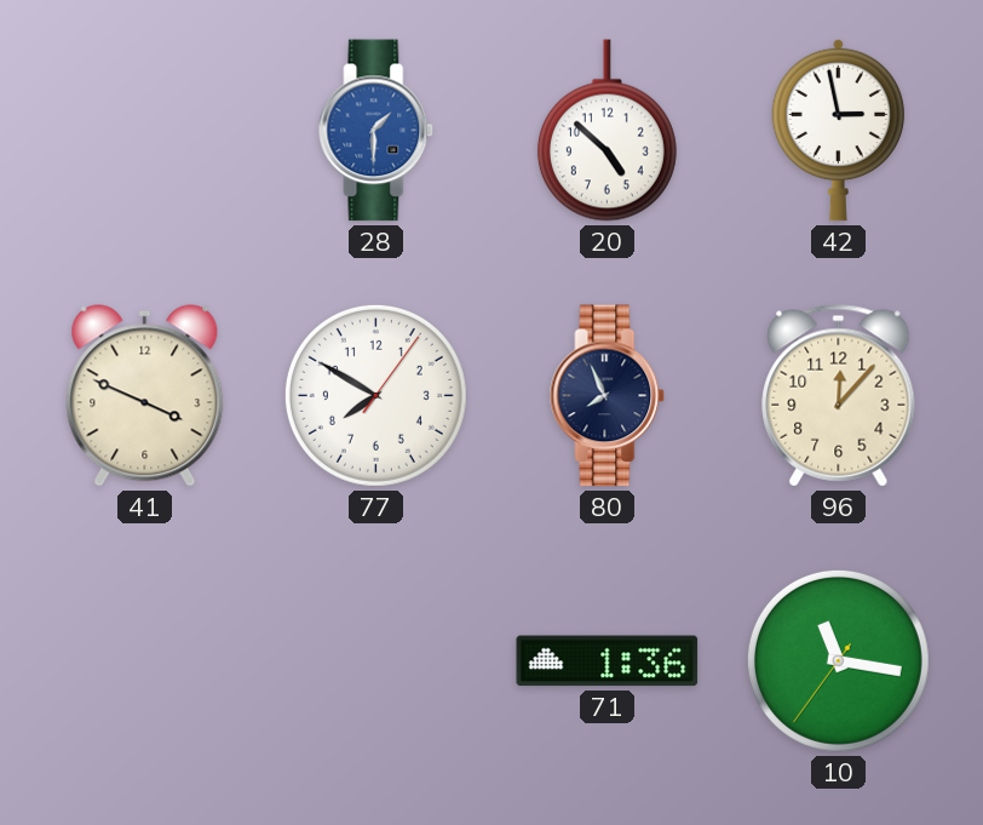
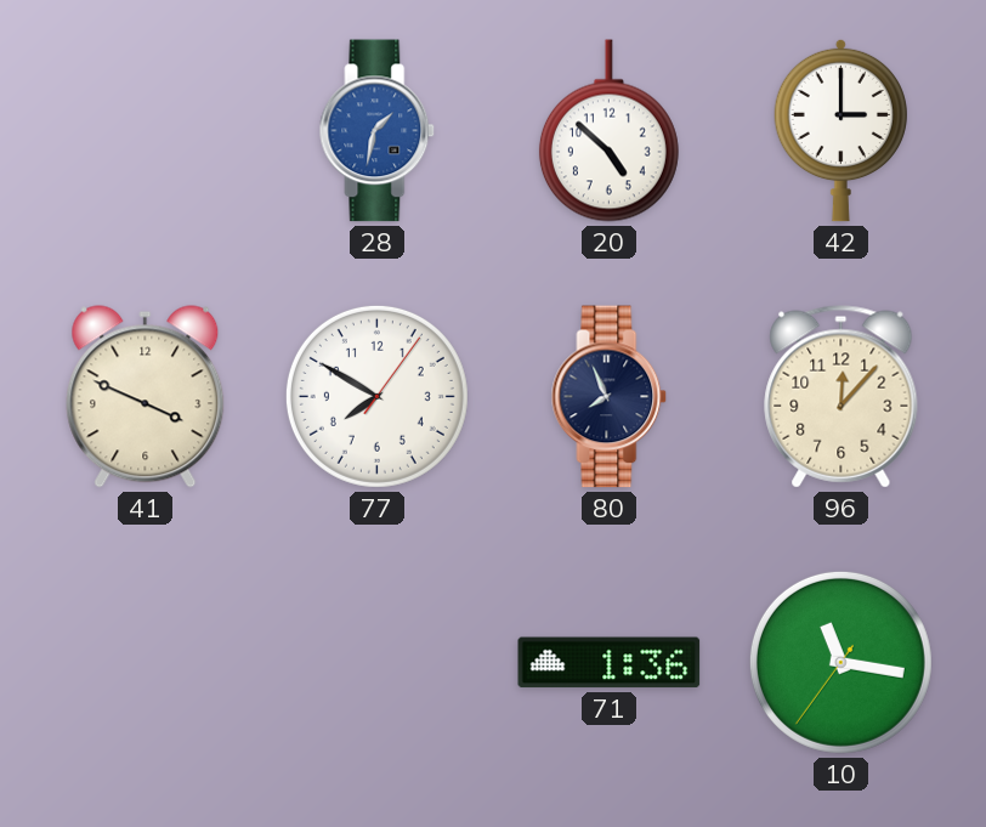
28: 1:30 -> 1:32
42: 2:58 -> 3:00
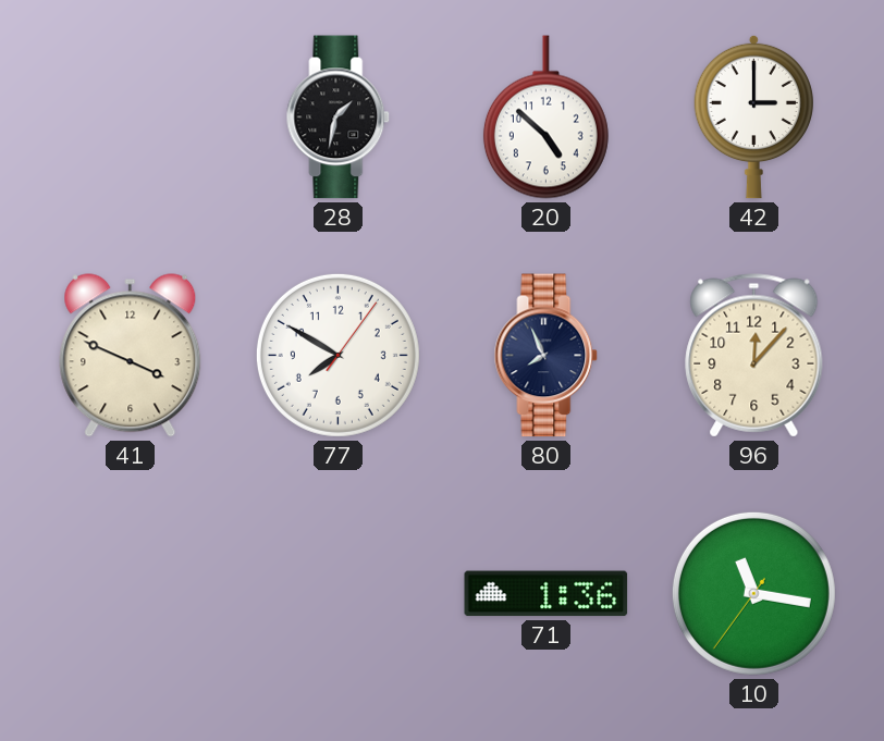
28 dial: blue -> black
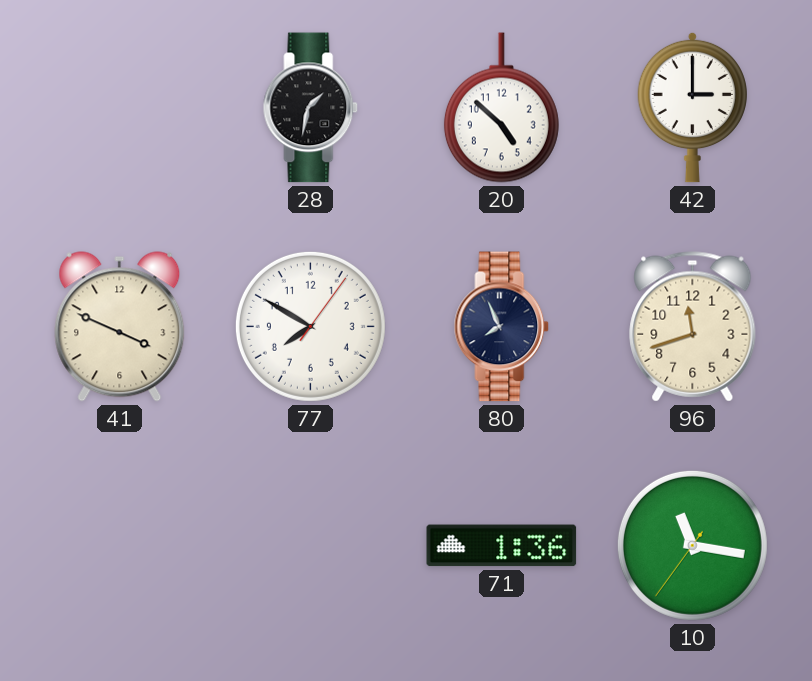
96: 12:07 -> 11:42
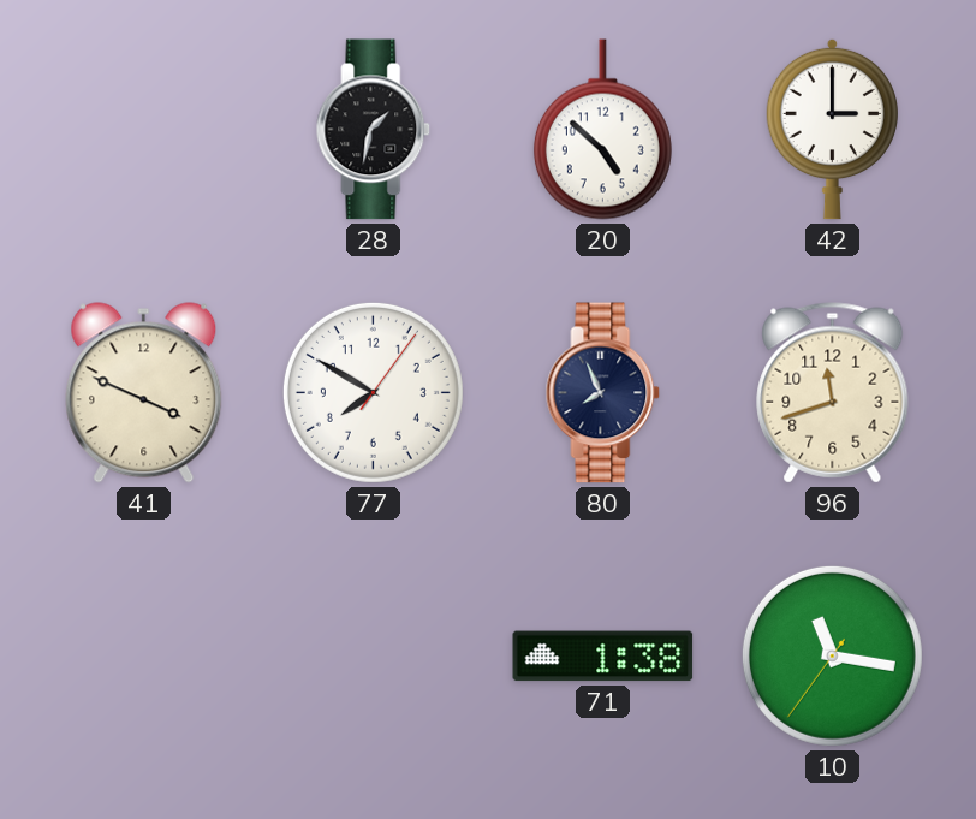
71: 1:36 -> 1:38
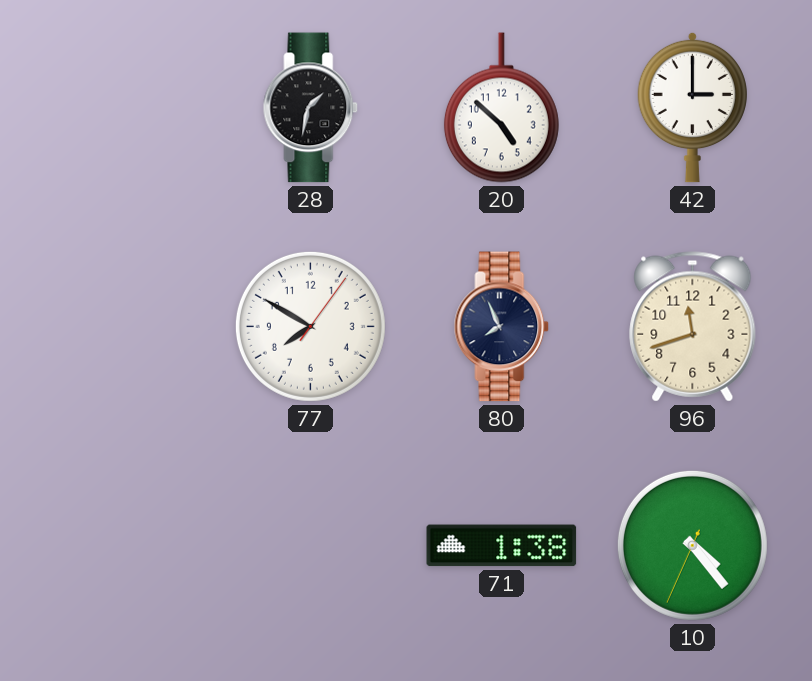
41: 3:49 -> none
10: 11:16 -> 4:23
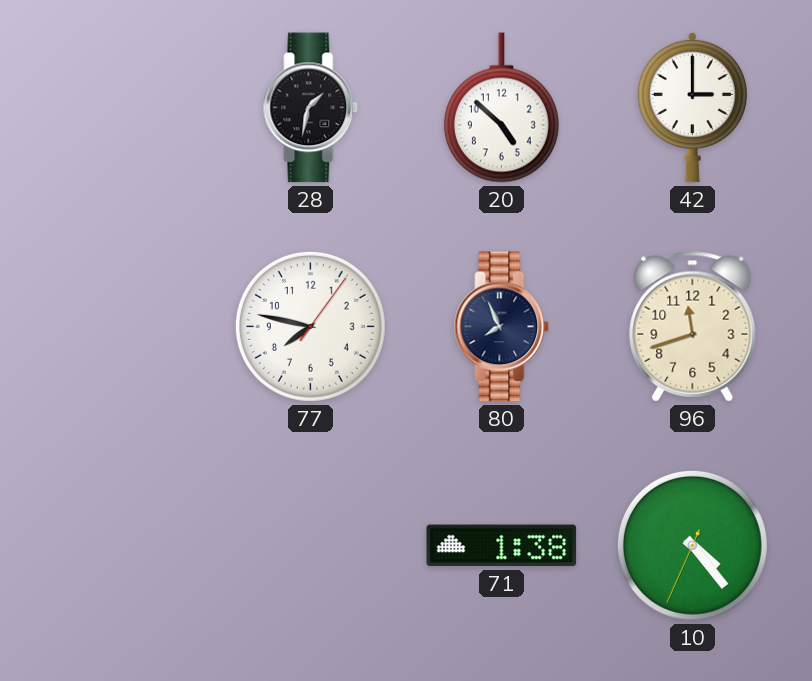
77: 7:50 -> 7:47
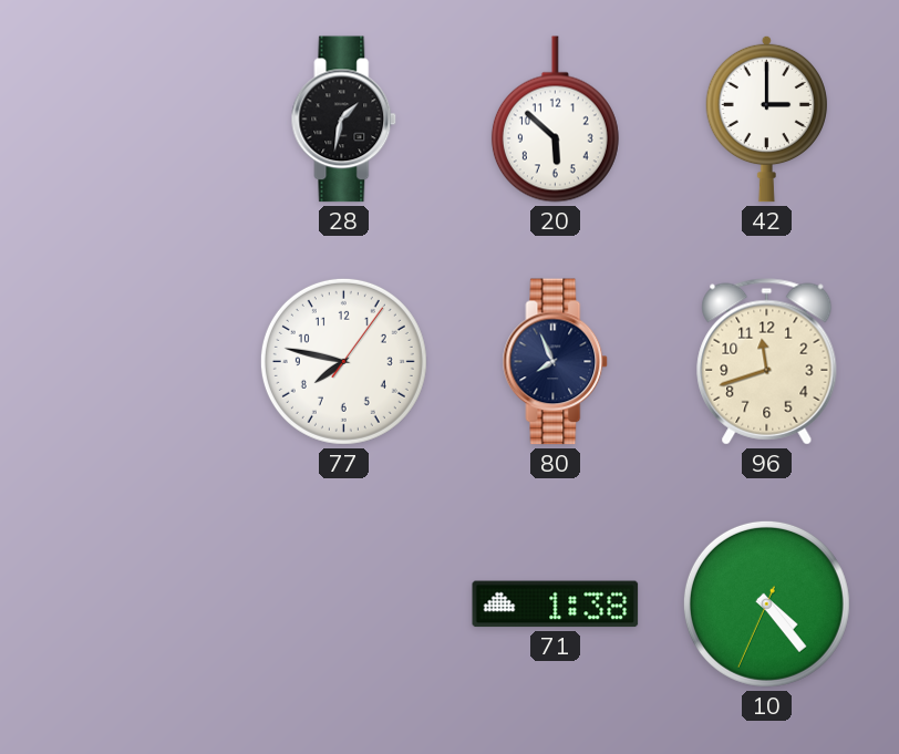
20: 4:52 -> 5:52
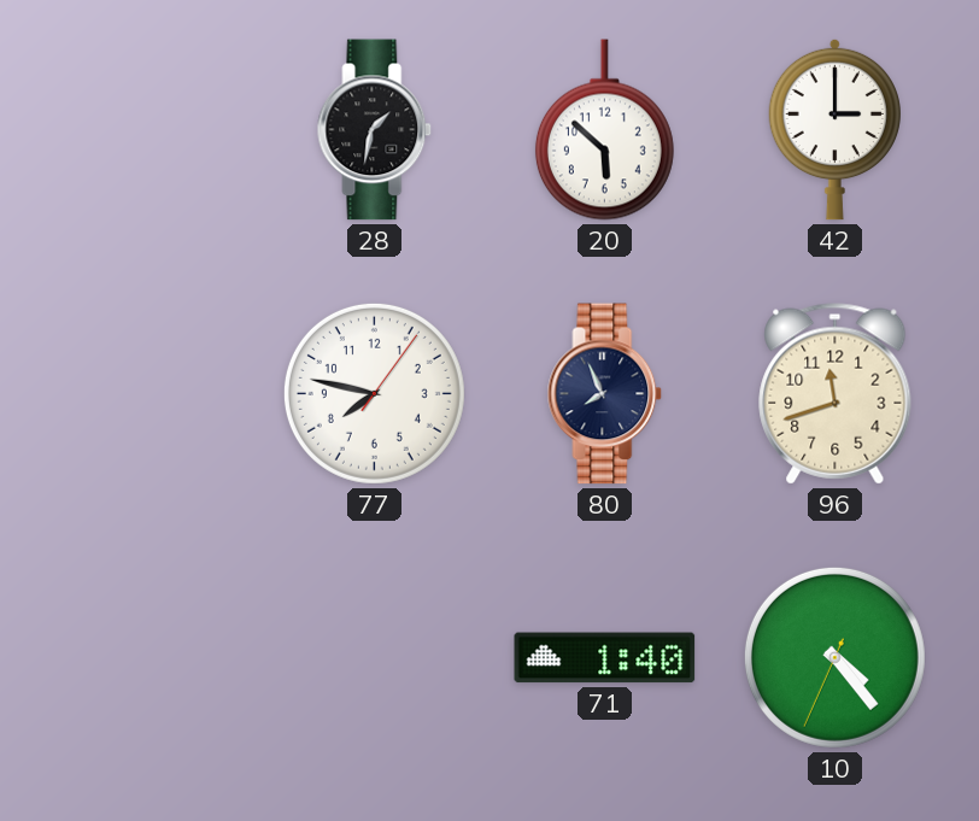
71: 1:38 -> 1:40
